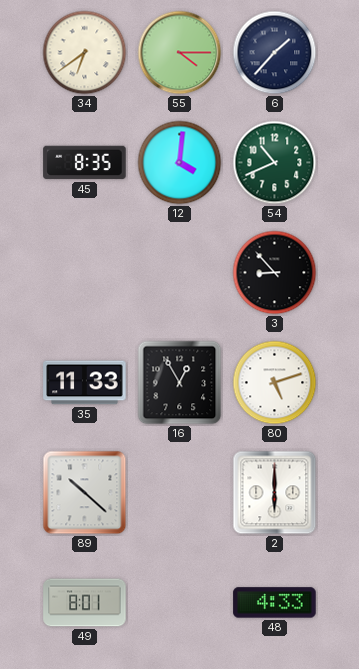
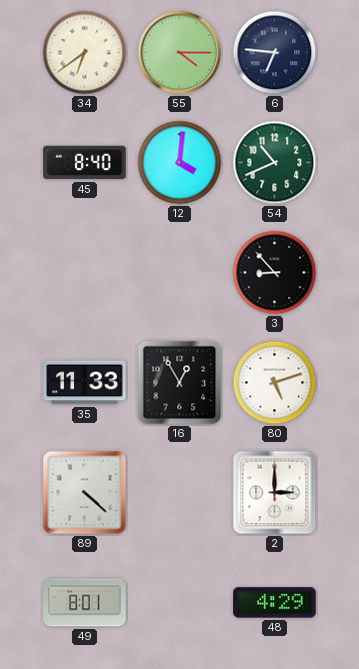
6: 1:37 -> 6:46
45: 8:35 -> 8:40
89: 10:22 -> 4:22
2: 6:00 -> 3:00
48: 4:33 -> 4:29
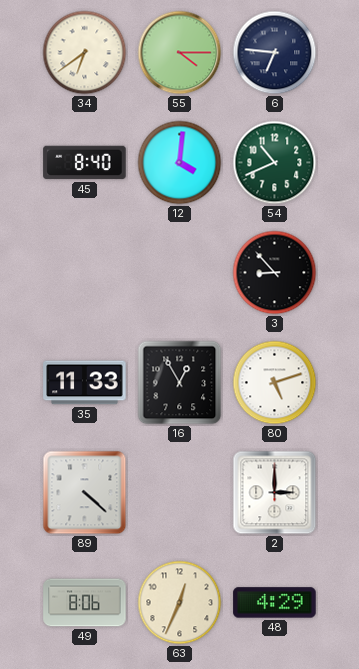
49: 8:01 -> 8:06
63: none -> 12:34
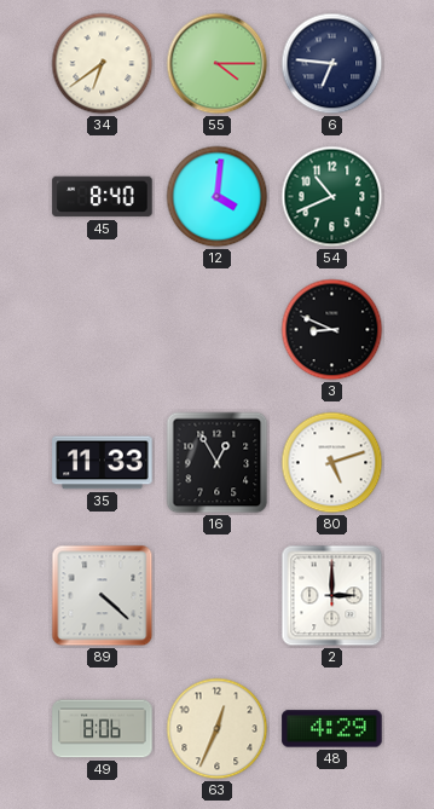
3: 8:53 -> 8:49
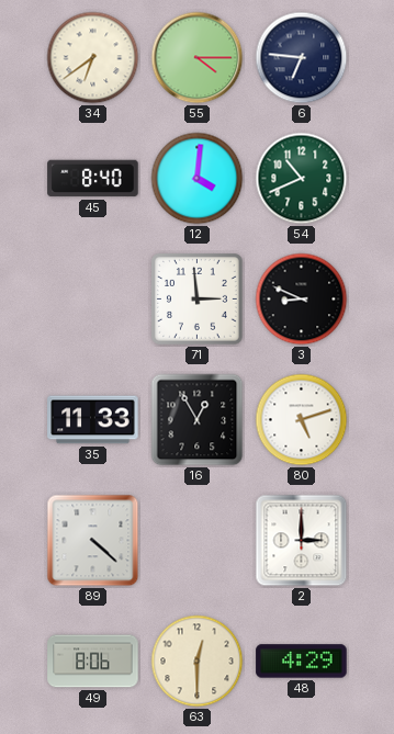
71: none -> 2:59
63: 12:34 -> 12:30
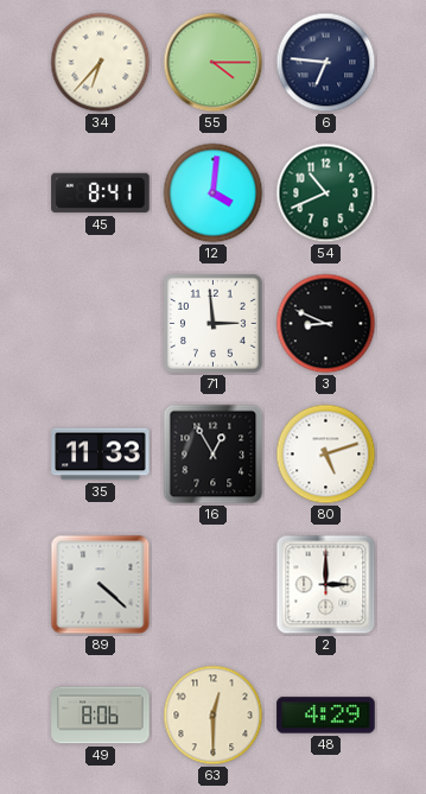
34: 6:39 -> 6:37
45: 8:40 -> 8:41
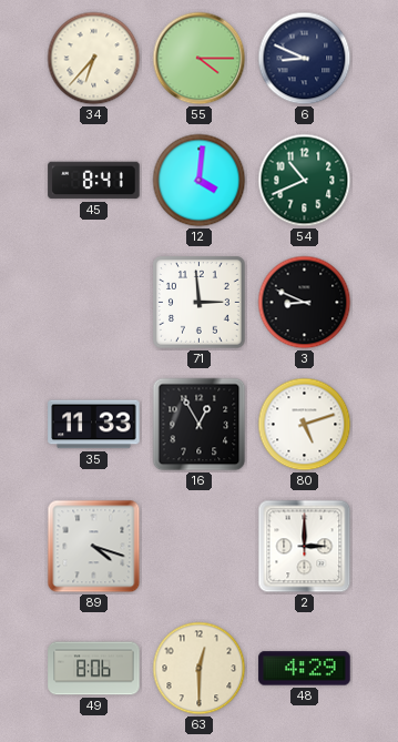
6: 6:46 -> 8:49
89: 4:22 -> 4:18
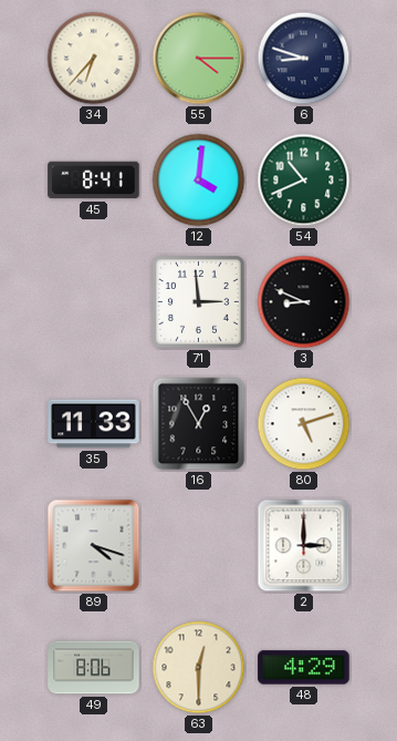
6: 8:49 -> 8:48
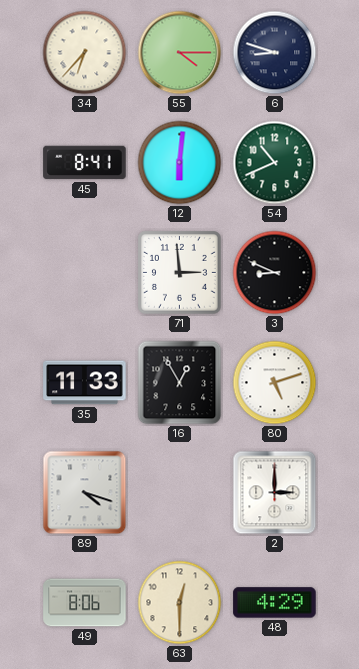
12: 4:01 -> 6:01
